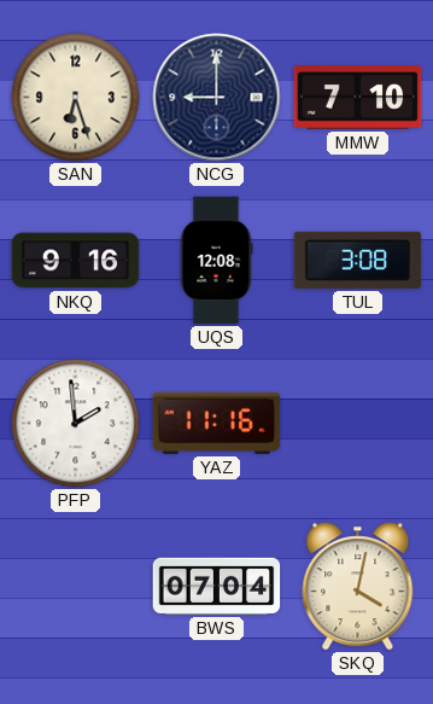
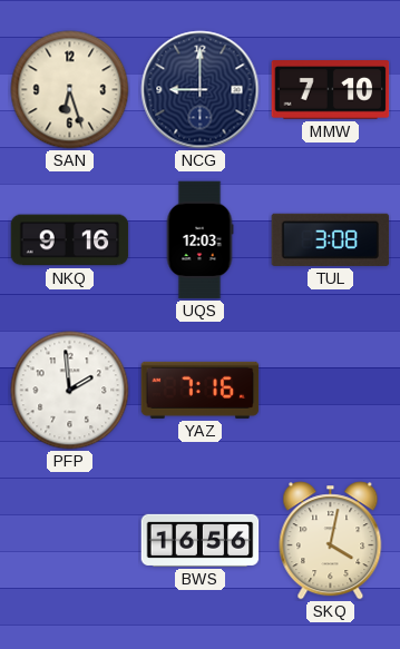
UQS: 12:08 -> 12:03
YAZ: 11:16 -> 7:16
BWS: 07:04 -> 16:56
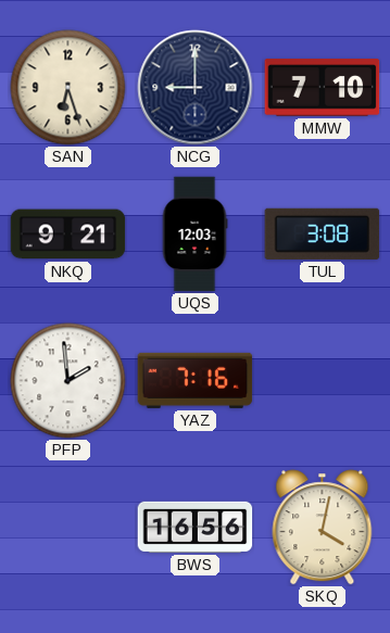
NKQ: 9:16 -> 9:21
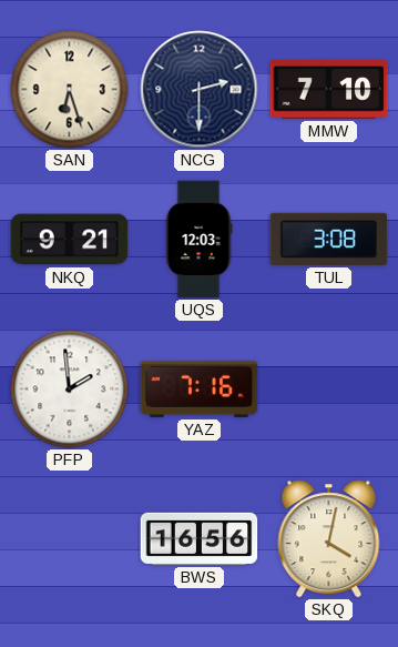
NCG: 9:00 -> 2:30
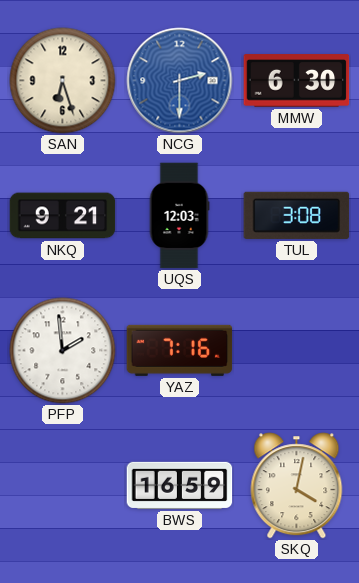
NCG dial: navy -> blue
MMW: 7:10 -> 6:30
BWS: 16:56 -> 16:59
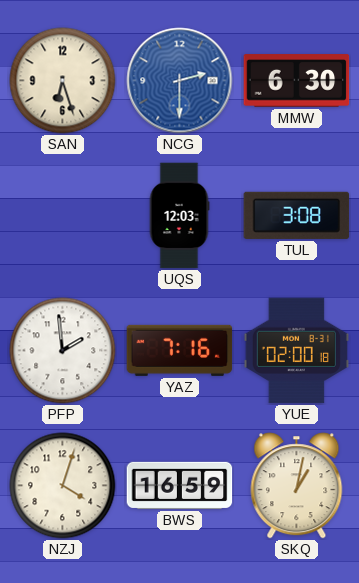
NKQ: 9:21 -> none
YUE: none -> 02:00
NZJ: none -> 4:03
SKQ: 4:02 -> 1:02
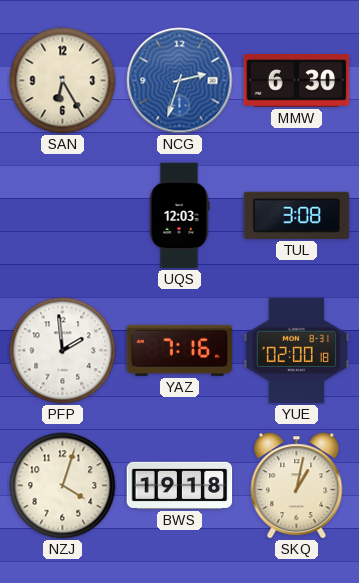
SAN: 6:27 -> 6:25
NCG: 2:30 -> 2:33
BWS: 16:59 -> 19:18
